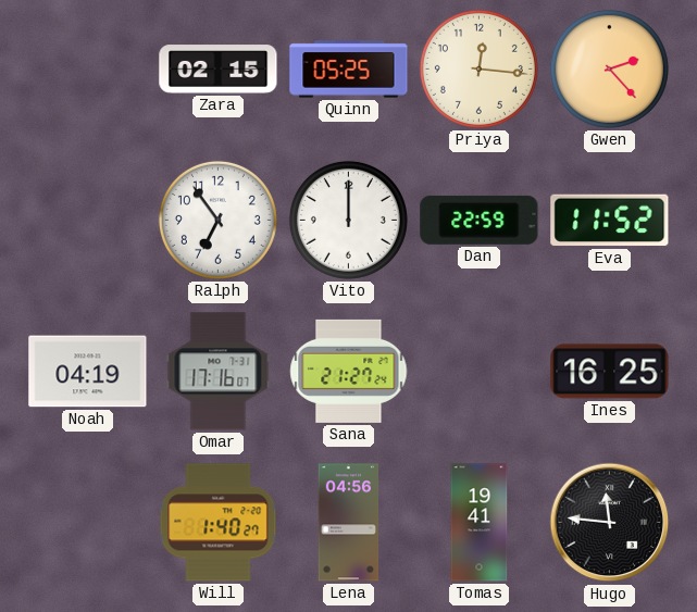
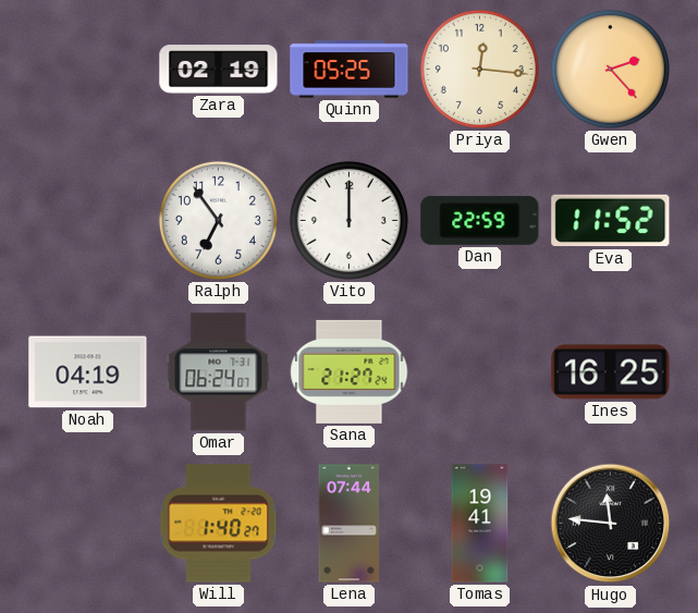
Zara: 02:15 -> 02:19
Omar: 17:16 -> 06:24
Lena: 04:56 -> 07:44
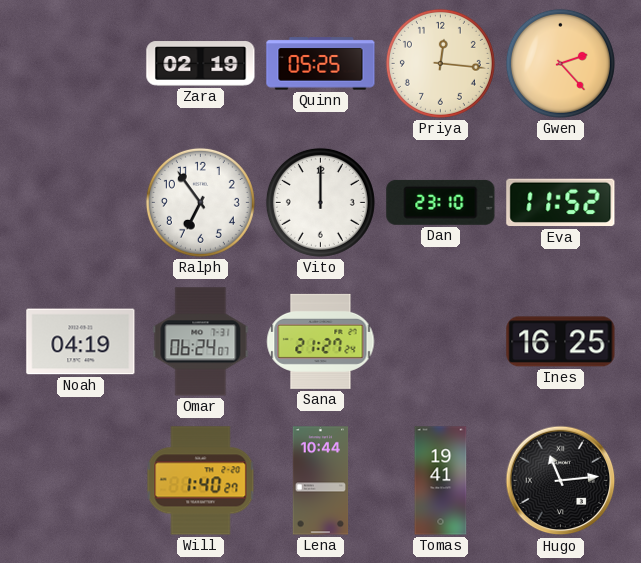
Dan: 22:59 -> 23:10
Lena: 07:44 -> 10:44
Hugo: 11:46 -> 11:14
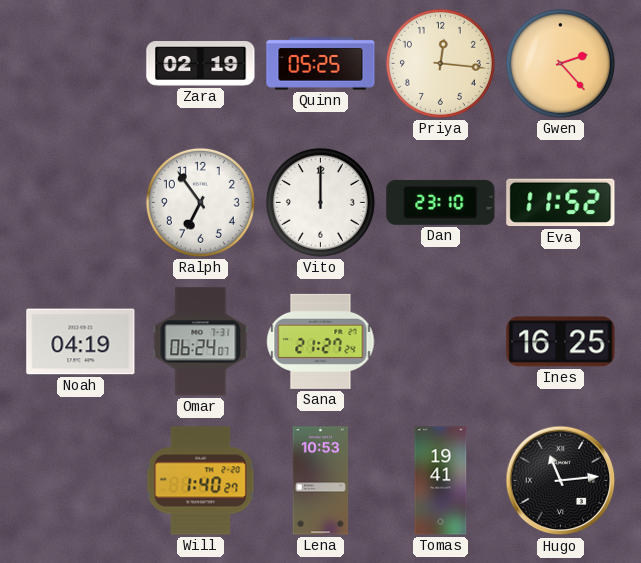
Lena: 10:44 -> 10:53
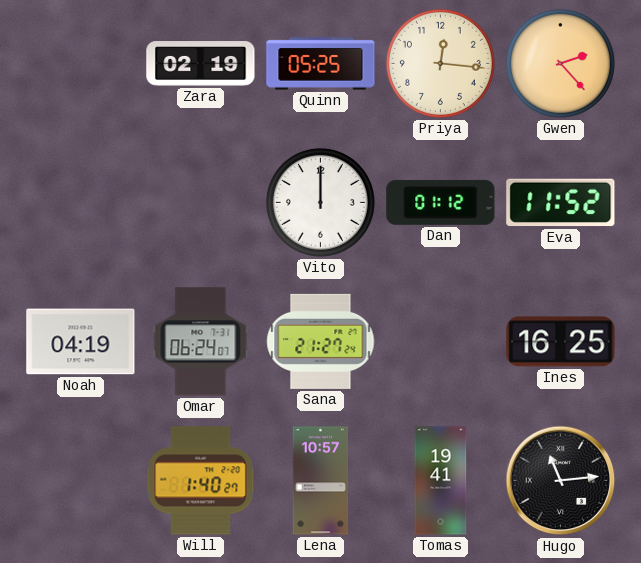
Ralph: 6:54 -> none
Dan: 23:10 -> 01:12
Lena: 10:53 -> 10:57
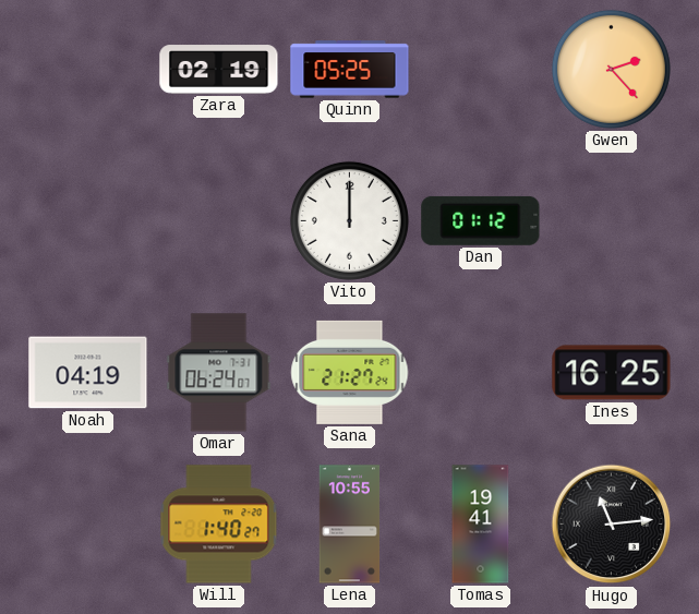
Priya: 12:16 -> none
Eva: 11:52 -> none
Lena: 10:57 -> 10:55
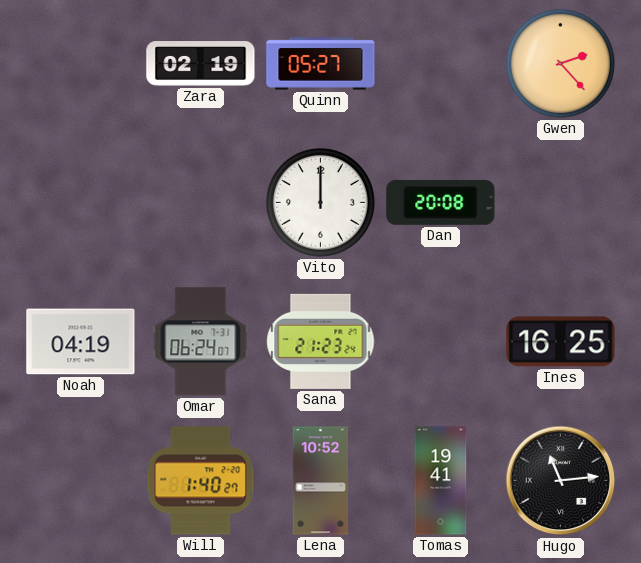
Quinn: 05:25 -> 05:27
Dan: 01:12 -> 20:08
Sana: 21:27 -> 21:23
Lena: 10:55 -> 10:52
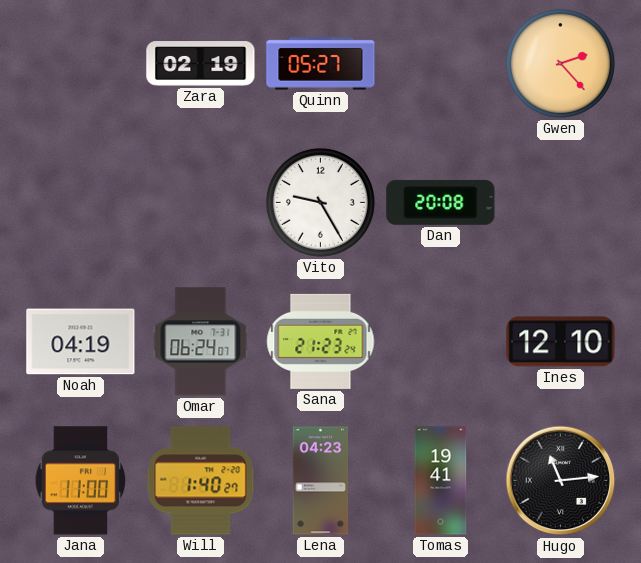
Vito: 12:00 -> 9:25
Ines: 16:25 -> 12:10
Jana: none -> 11:00
Lena: 10:52 -> 04:23
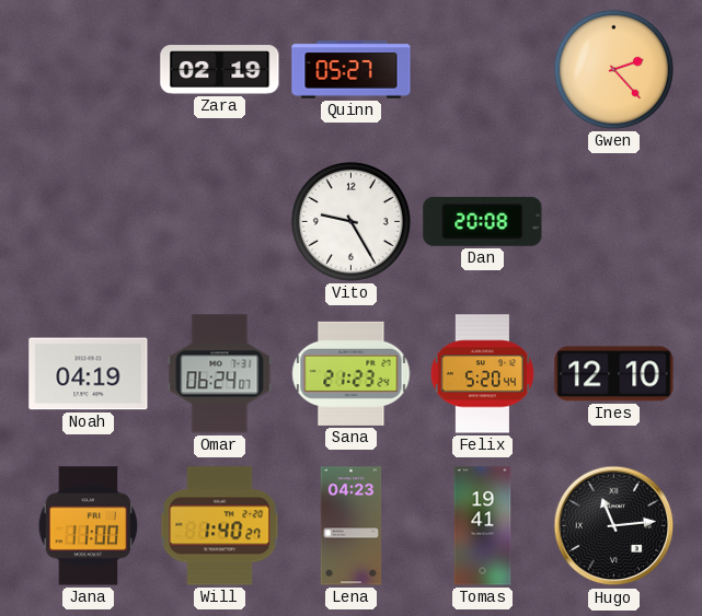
Felix: none -> 5:20
